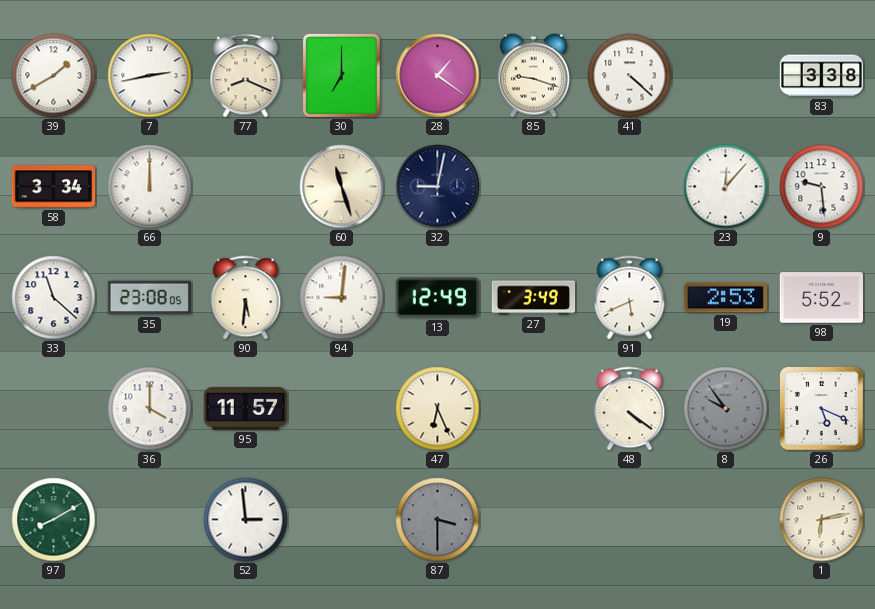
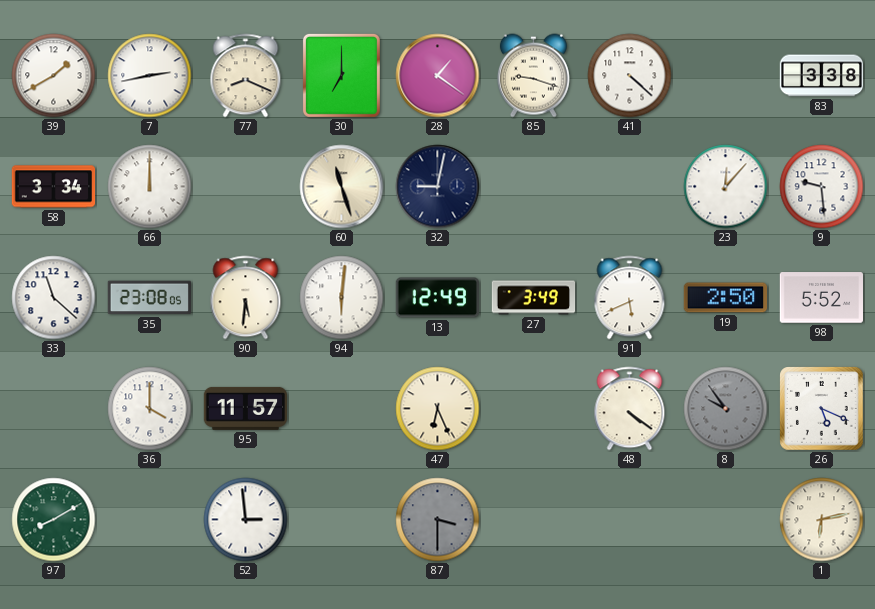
94: 9:01 -> 6:01
19: 2:53 -> 2:50
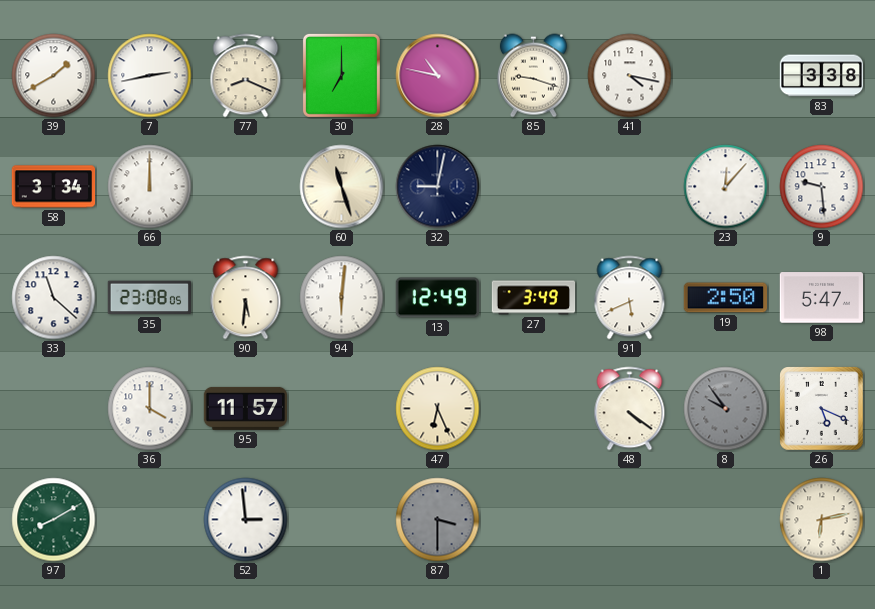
28: 1:21 -> 10:47
41: 4:22 -> 4:17
98: 5:52 -> 5:47
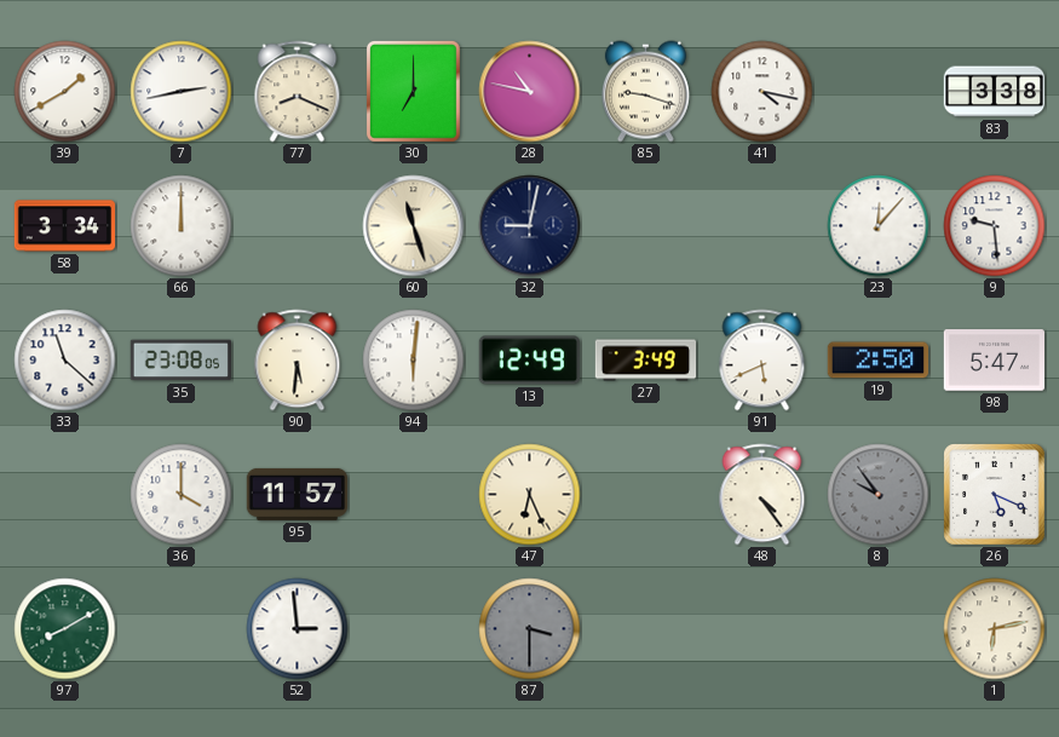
48: 4:21 -> 4:24
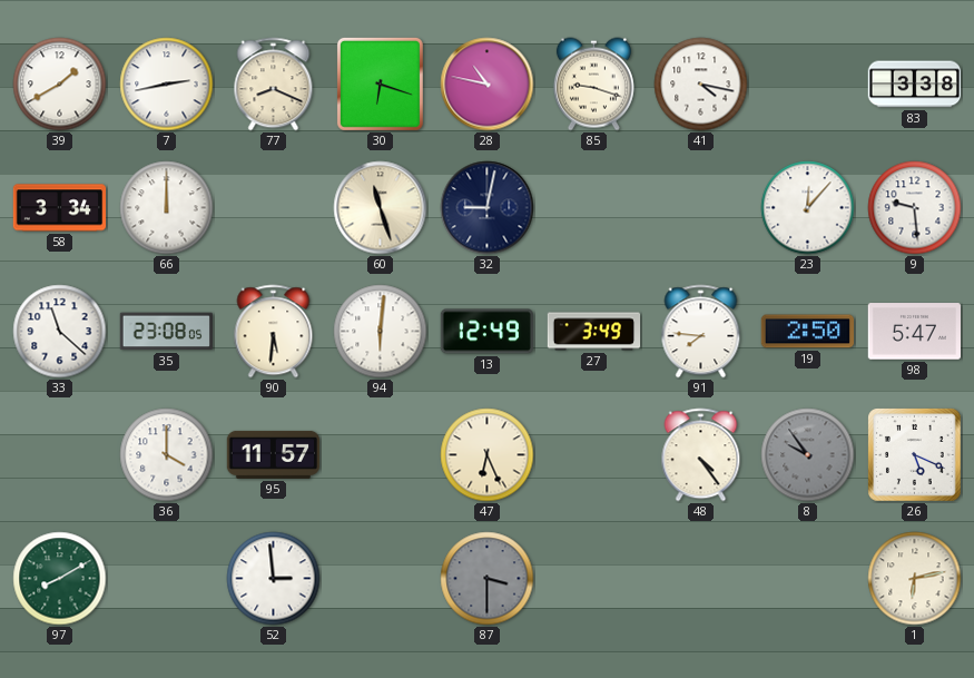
30: 7:00 -> 6:18
91: 5:41 -> 7:46
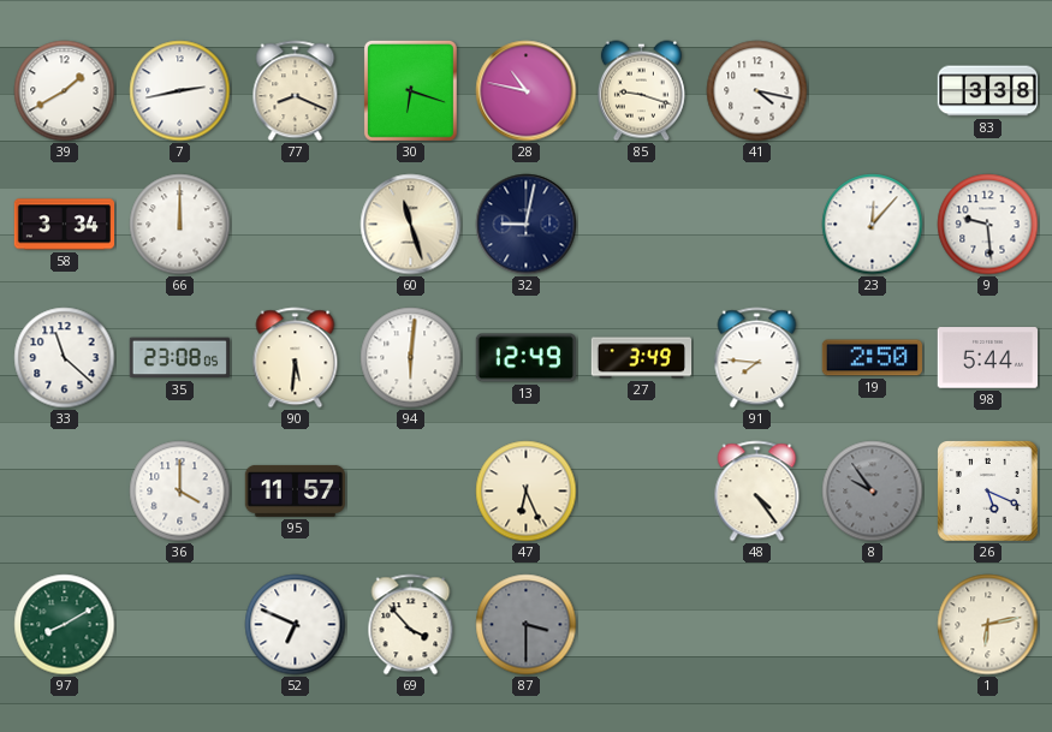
98: 5:47 -> 5:44
52: 2:59 -> 6:49
69: none -> 3:53
